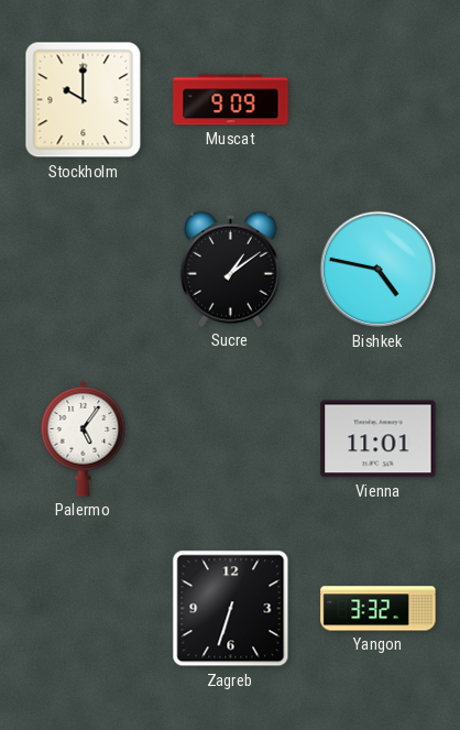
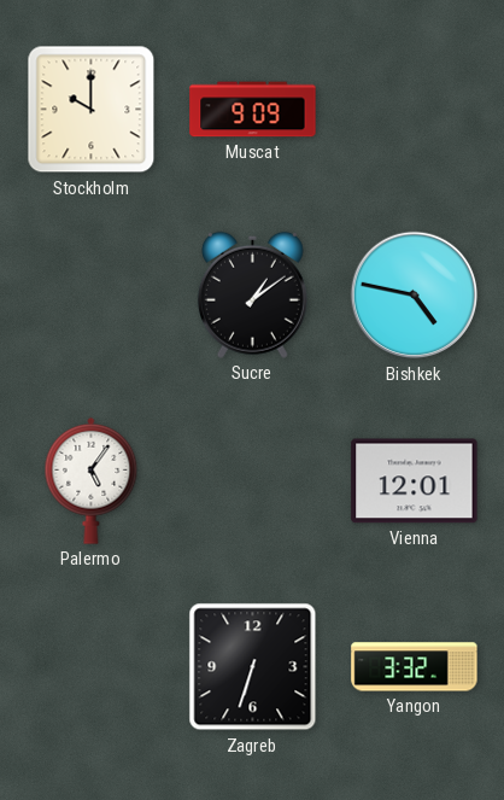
Vienna: 11:01 -> 12:01
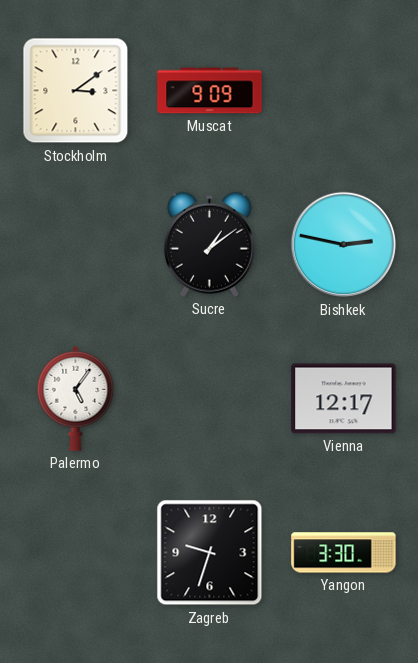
Stockholm: 10:00 -> 3:09
Bishkek: 4:47 -> 2:47
Vienna: 12:01 -> 12:17
Zagreb: 6:33 -> 9:33
Yangon: 3:32 -> 3:30
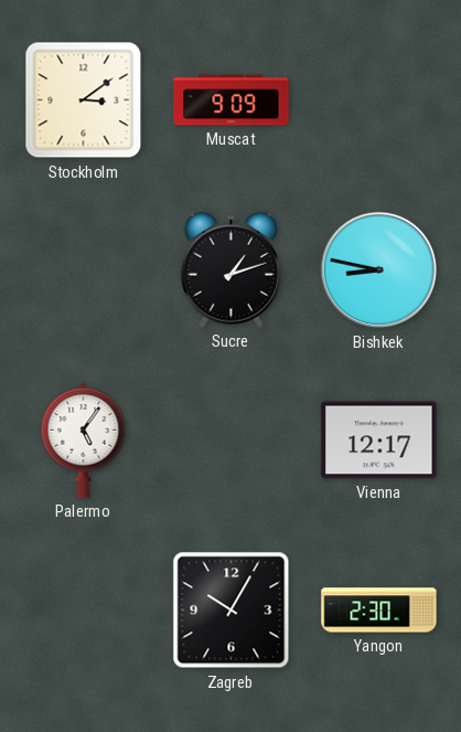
Sucre: 1:09 -> 1:12
Bishkek: 2:47 -> 8:47
Zagreb: 9:33 -> 10:05
Yangon: 3:30 -> 2:30
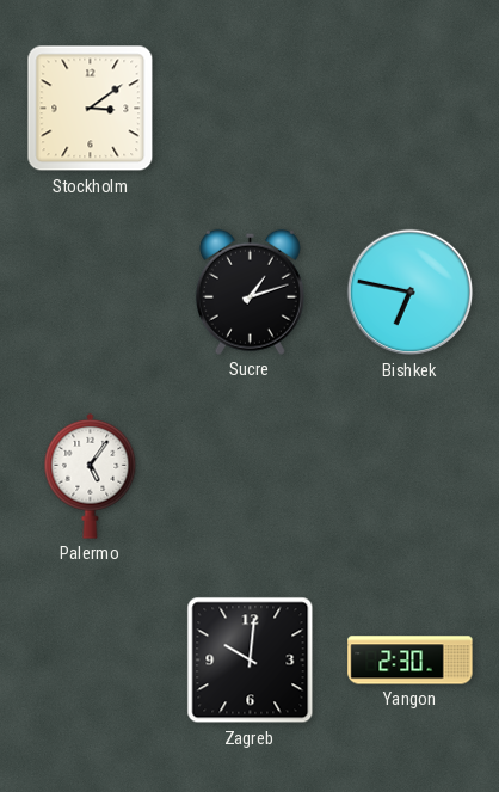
Muscat: 9:09 -> none
Bishkek: 8:47 -> 6:47
Vienna: 12:17 -> none
Zagreb: 10:05 -> 10:01
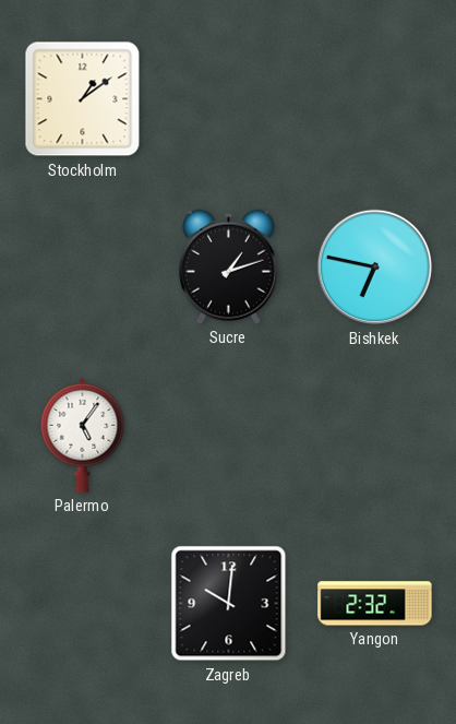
Stockholm: 3:09 -> 1:09
Yangon: 2:30 -> 2:32
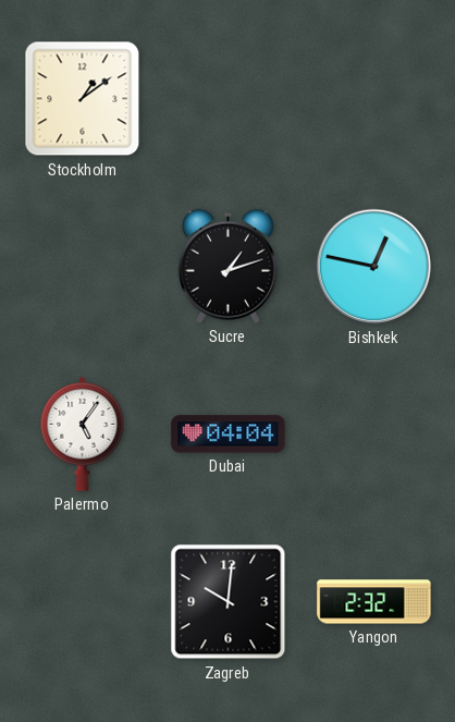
Bishkek: 6:47 -> 12:47
Dubai: none -> 04:04
